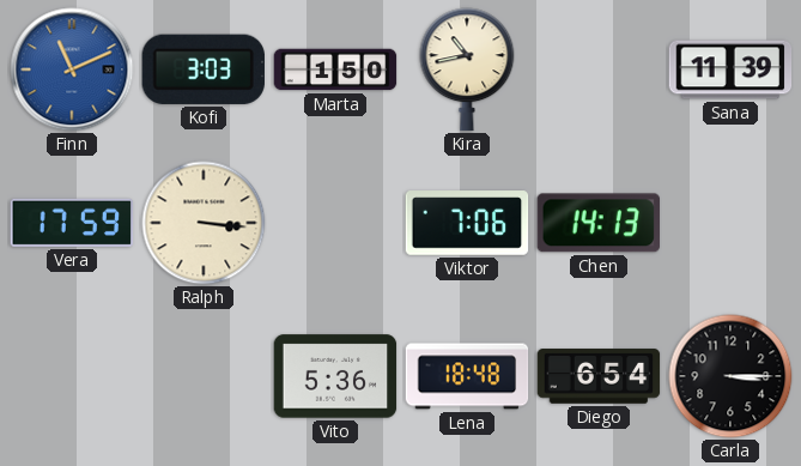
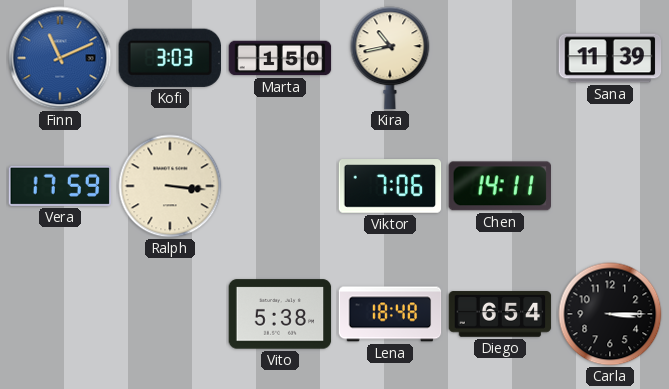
Chen: 14:13 -> 14:11
Vito: 5:36 -> 5:38
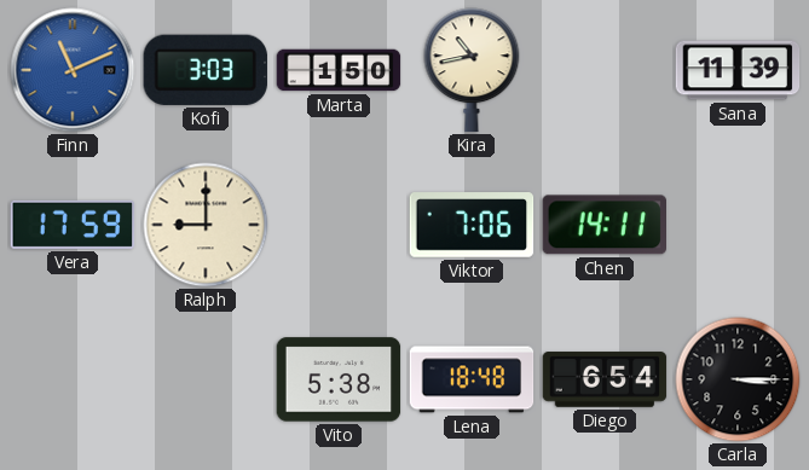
Ralph: 3:16 -> 9:00
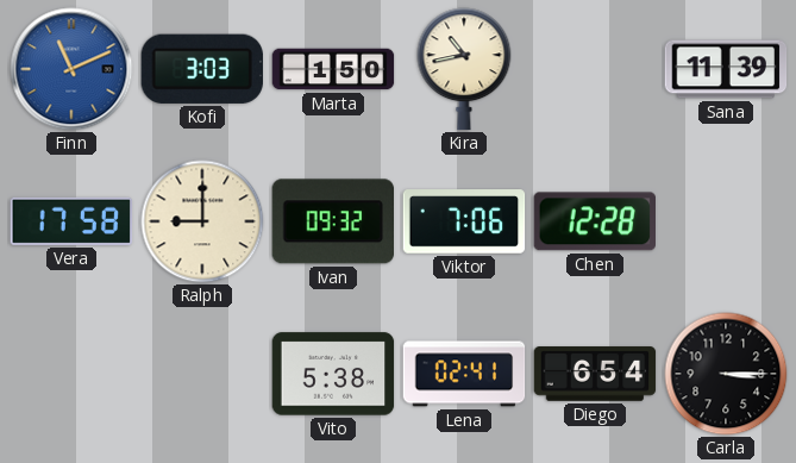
Vera: 17:59 -> 17:58
Ivan: none -> 09:32
Chen: 14:11 -> 12:28
Lena: 18:48 -> 02:41
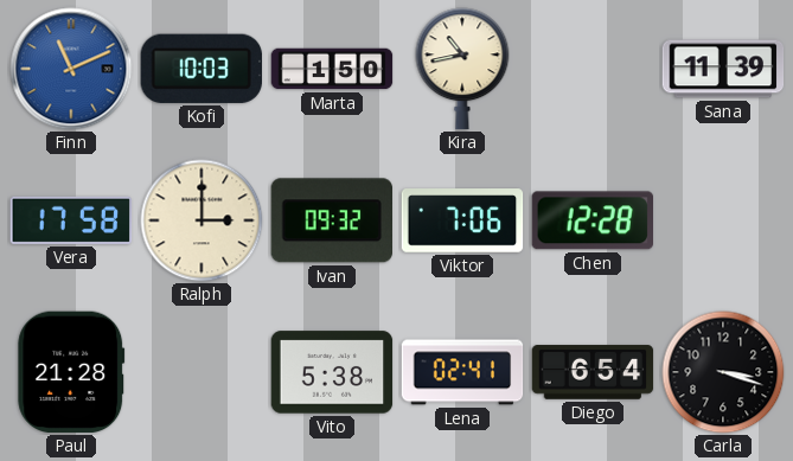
Kofi: 3:03 -> 10:03
Ralph: 9:00 -> 3:00
Paul: none -> 21:28
Carla: 3:15 -> 3:18
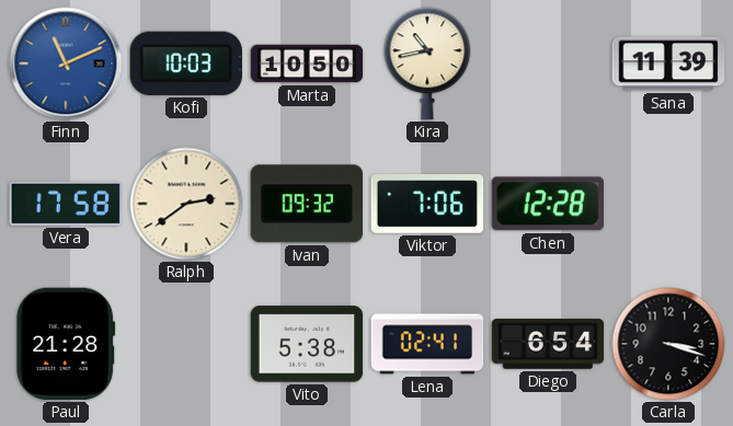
Marta: 1:50 -> 10:50
Ralph: 3:00 -> 2:39
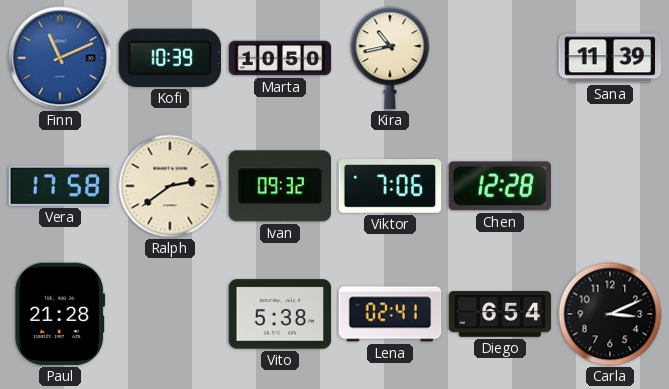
Kofi: 10:03 -> 10:39
Carla: 3:18 -> 3:11
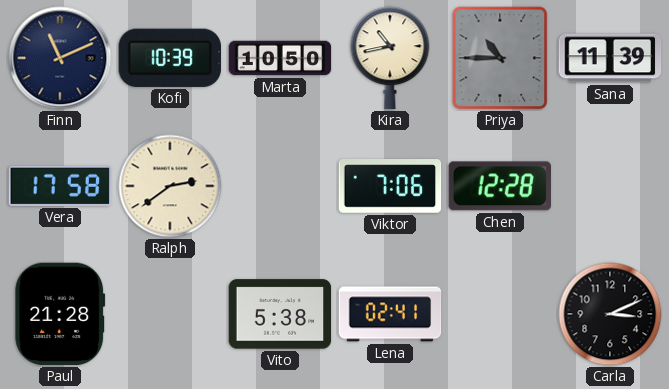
Finn dial: blue -> navy
Priya: none -> 10:45
Ivan: 09:32 -> none
Diego: 6:54 -> none
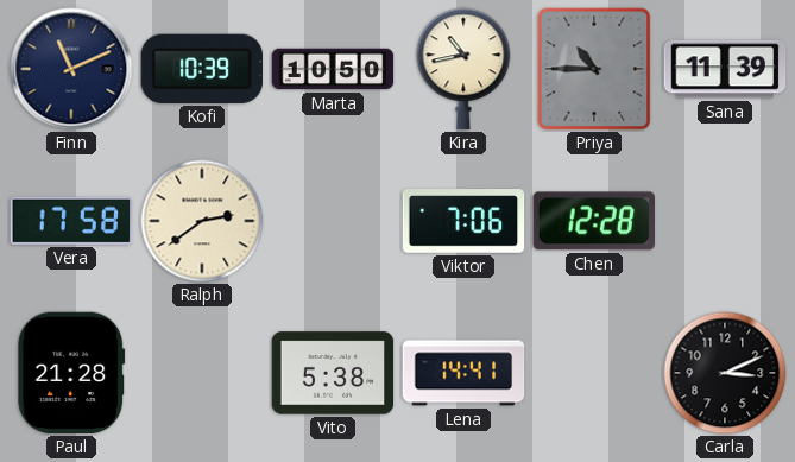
Lena: 02:41 -> 14:41
